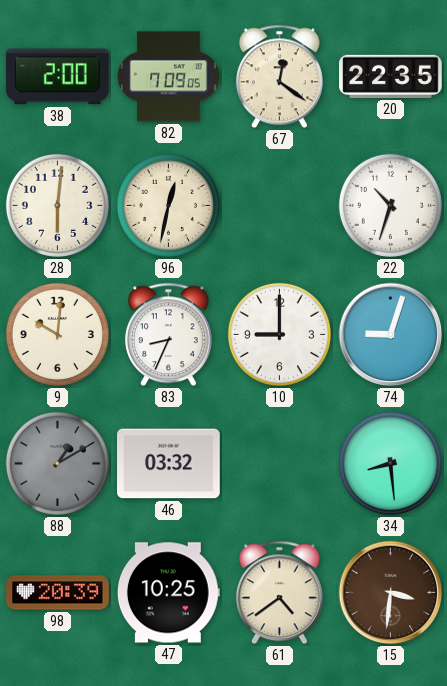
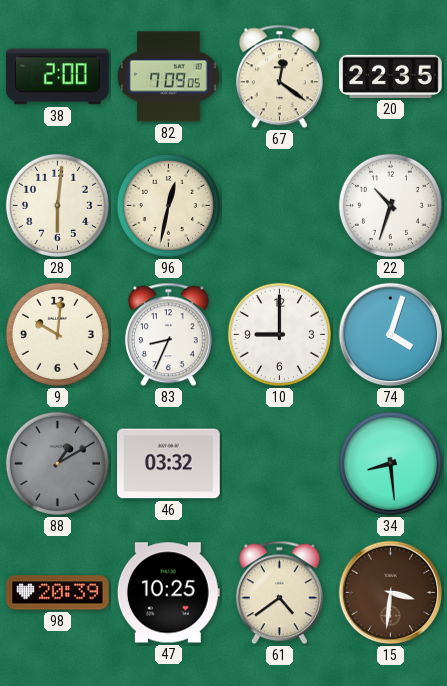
74: 9:03 -> 4:03
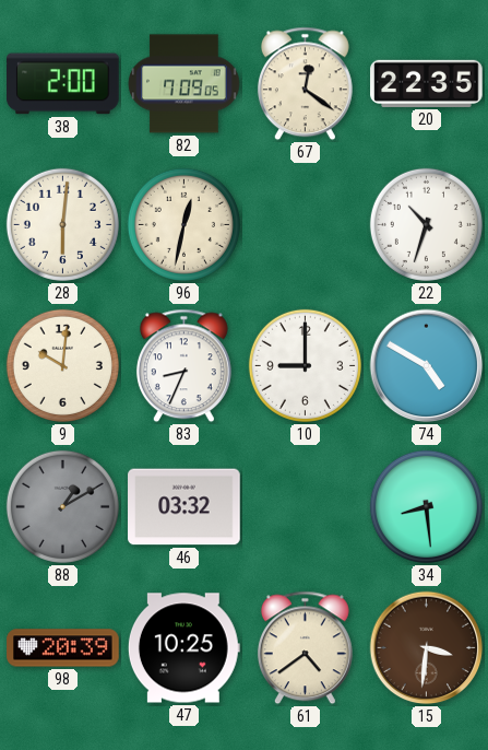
74: 4:03 -> 4:50
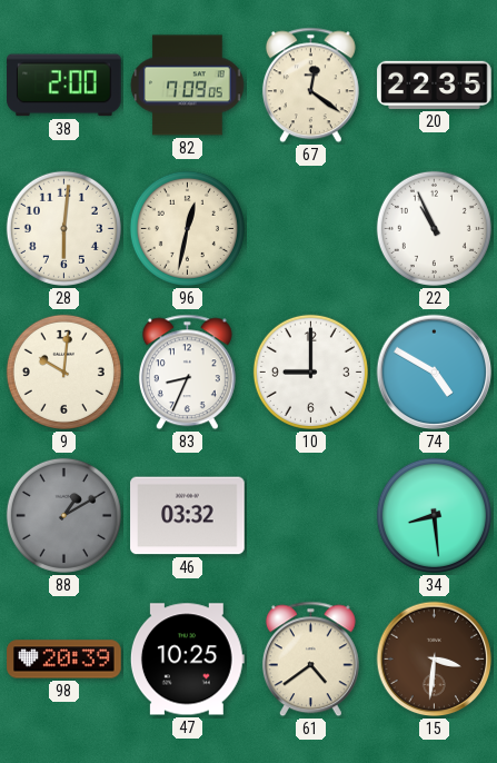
22: 10:33 -> 10:56
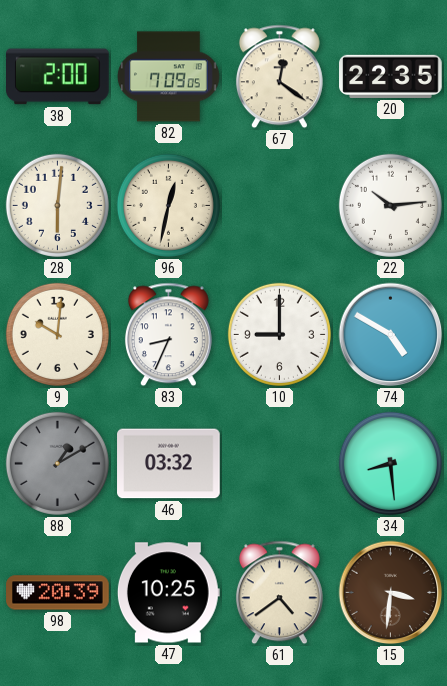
22: 10:56 -> 10:14
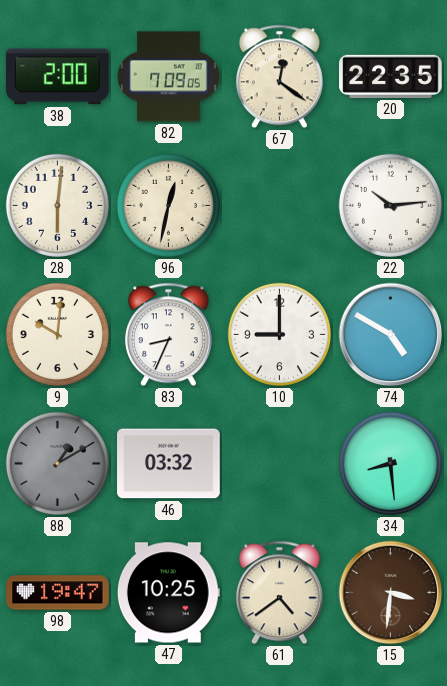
98: 20:39 -> 19:47
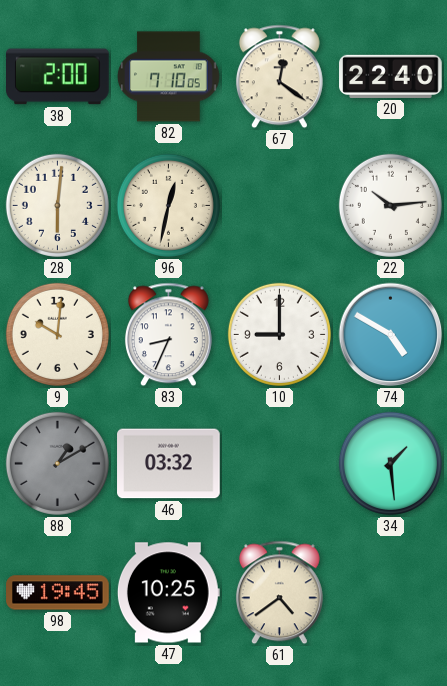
82: 7:09 -> 7:10
20: 22:35 -> 22:40
34: 8:29 -> 1:29
98: 19:47 -> 19:45
15: 3:31 -> none
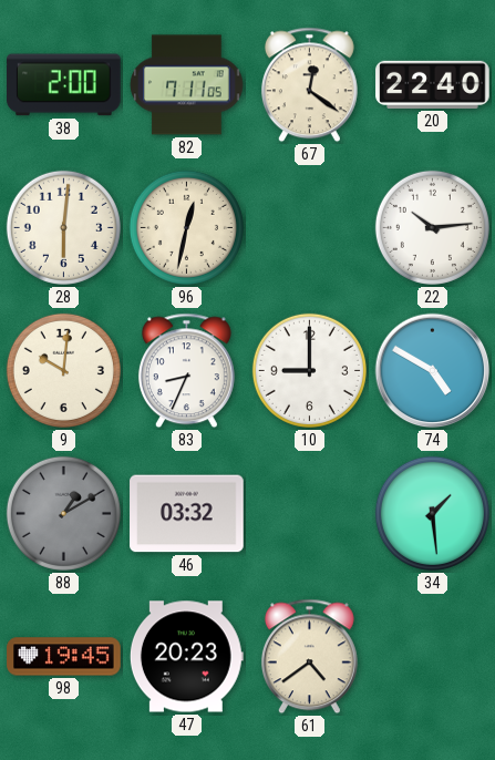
82: 7:10 -> 7:11
47: 10:25 -> 20:23
